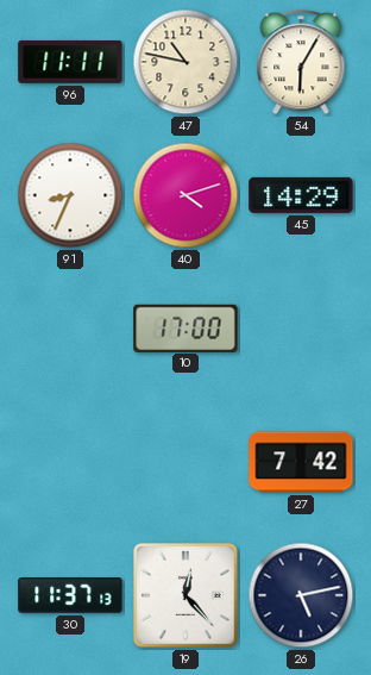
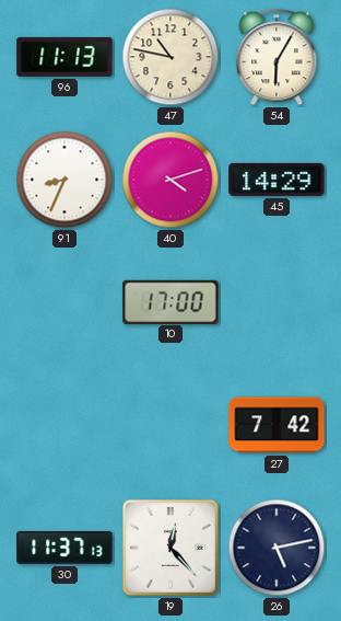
96: 11:11 -> 11:13
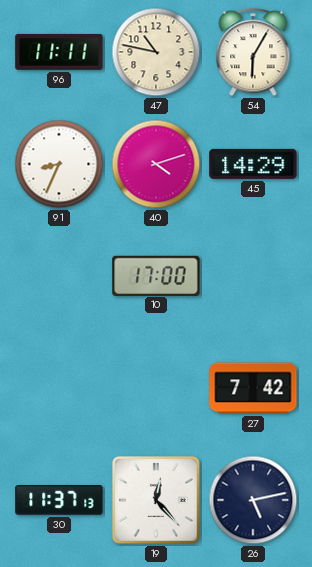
96: 11:13 -> 11:11
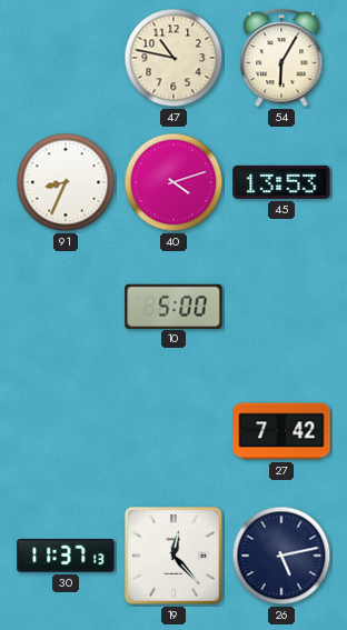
96: 11:11 -> none
45: 14:29 -> 13:53
10: 17:00 -> 5:00
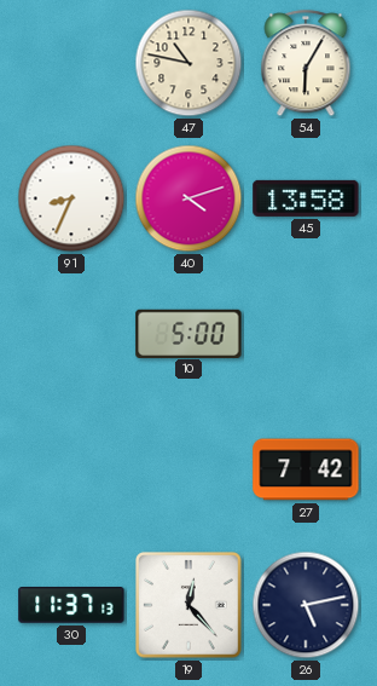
45: 13:53 -> 13:58
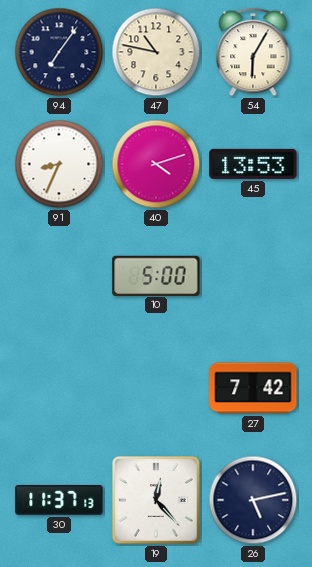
94: none -> 7:06
45: 13:58 -> 13:53
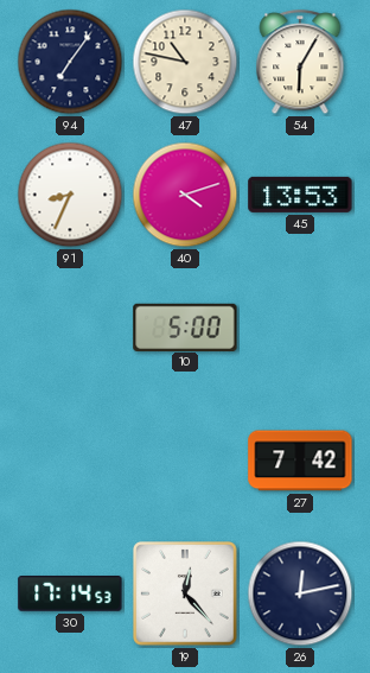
30: 11:37 -> 17:14
26: 5:13 -> 12:13
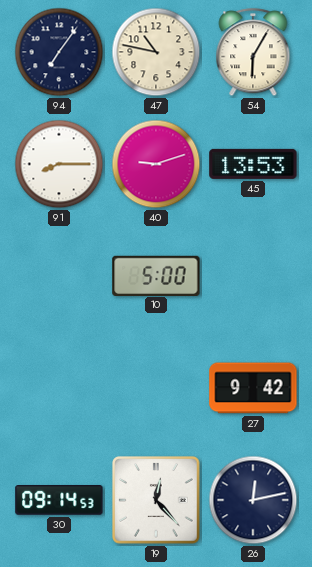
91: 8:34 -> 8:15
40: 4:12 -> 9:12
27: 7:42 -> 9:42
30: 17:14 -> 09:14
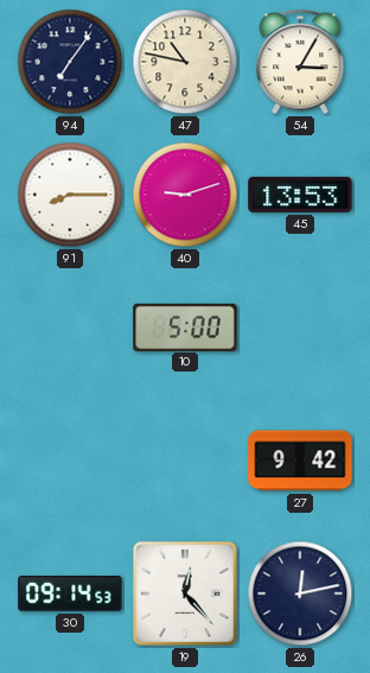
54: 6:05 -> 3:05
